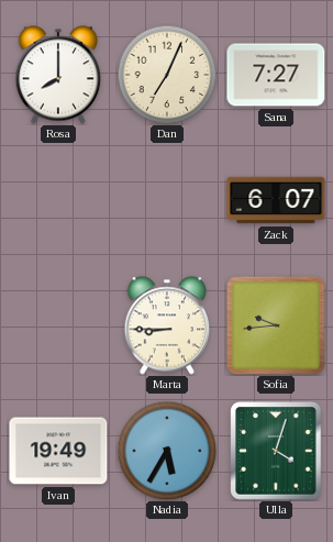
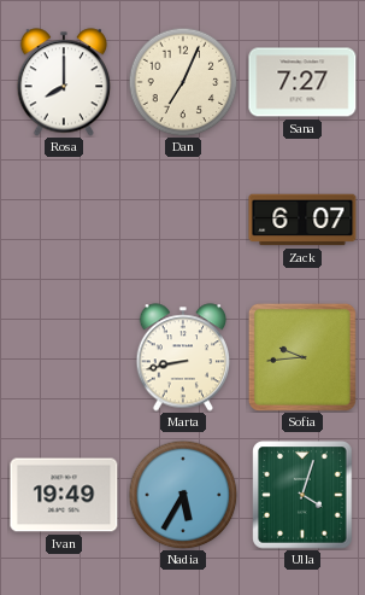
Marta: 8:45 -> 8:43
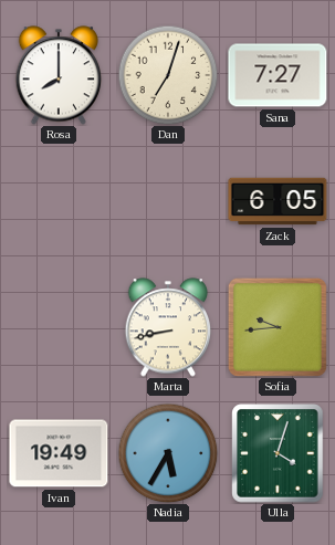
Dan: 7:04 -> 7:03
Zack: 6:07 -> 6:05
